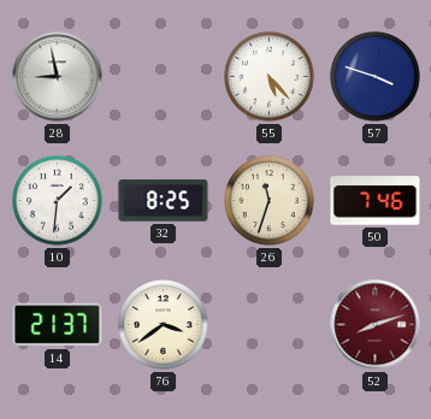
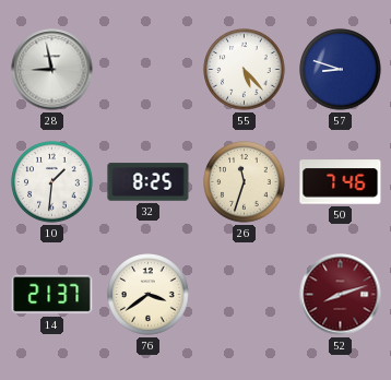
57: 3:48 -> 8:48
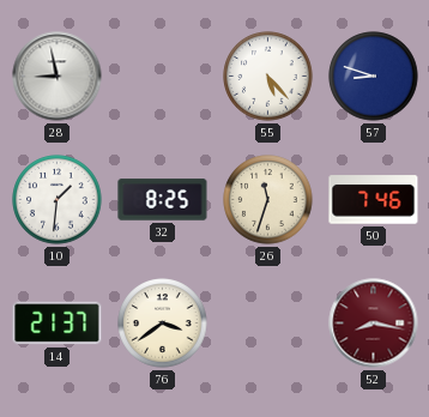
52: 8:12 -> 8:17
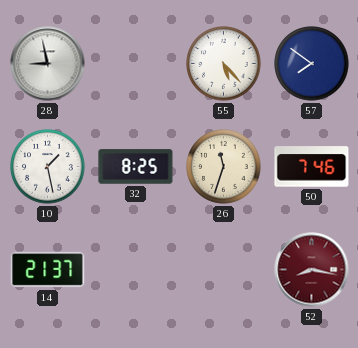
57: 8:48 -> 7:51
10: 1:31 -> 1:28
76: 3:39 -> none
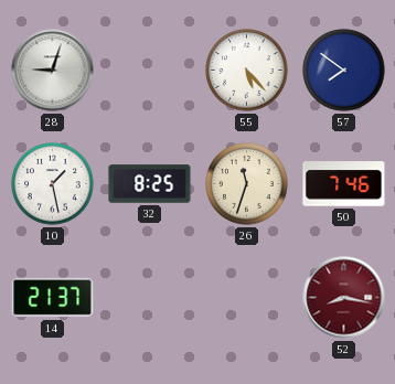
28: 8:58 -> 9:03
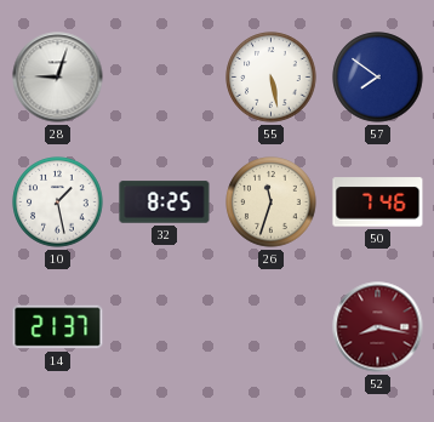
55: 5:23 -> 5:28
